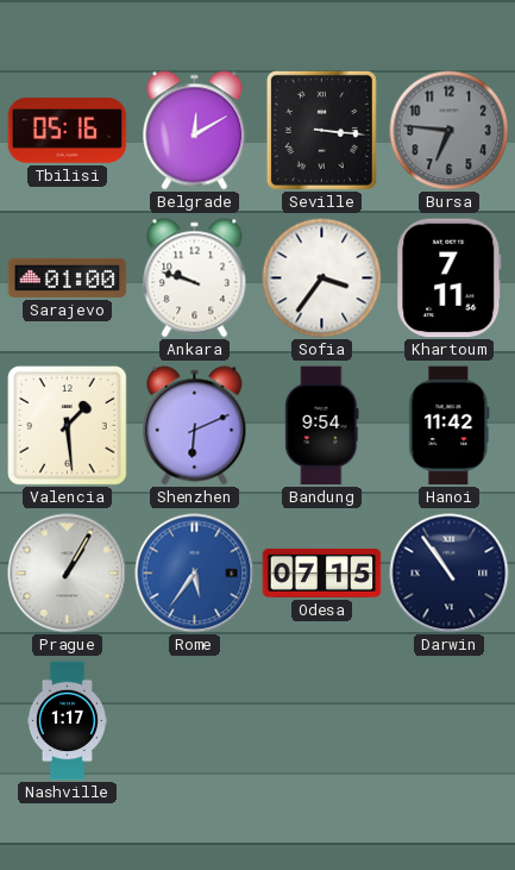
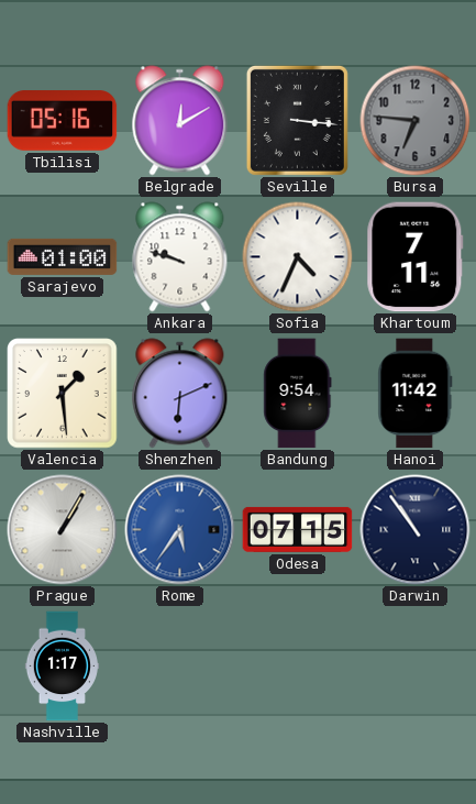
Sofia: 3:36 -> 4:34
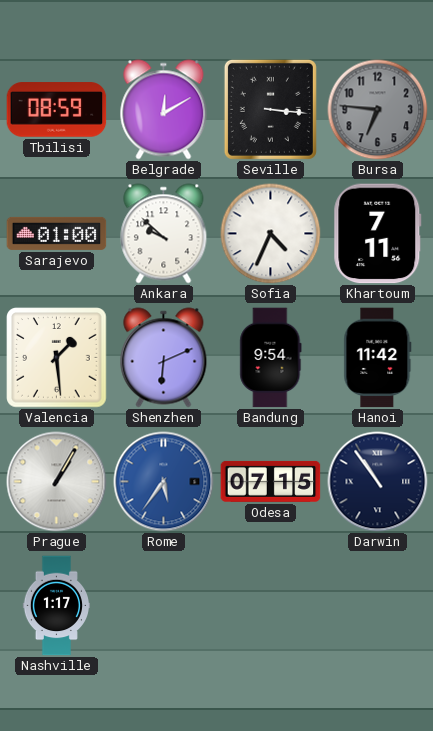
Tbilisi: 05:16 -> 08:59
Ankara: 9:48 -> 9:52
